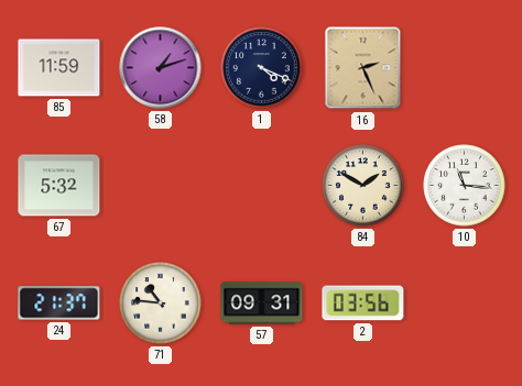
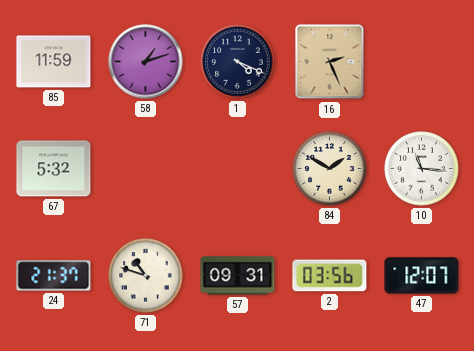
71: 10:46 -> 10:48
47: none -> 12:07
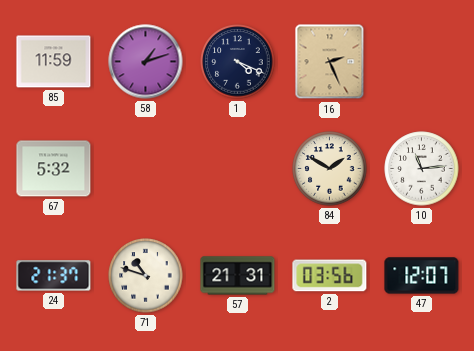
10: 11:16 -> 11:14
57: 09:31 -> 21:31
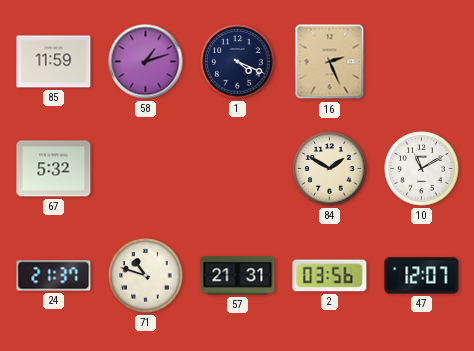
10: 11:14 -> 11:10
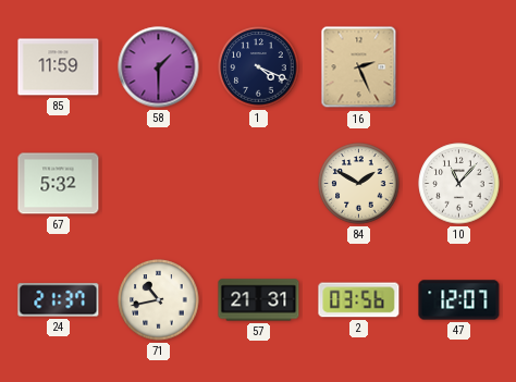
58: 1:12 -> 1:30
10: 11:10 -> 11:07
71: 10:48 -> 10:43
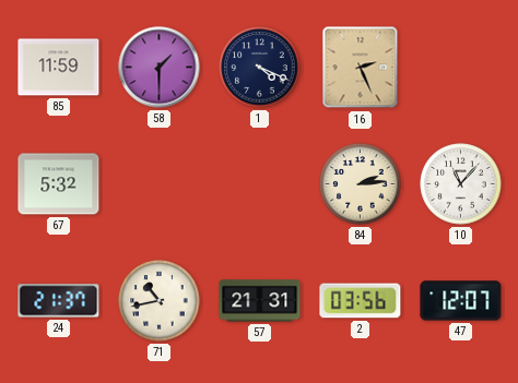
84: 1:50 -> 2:14
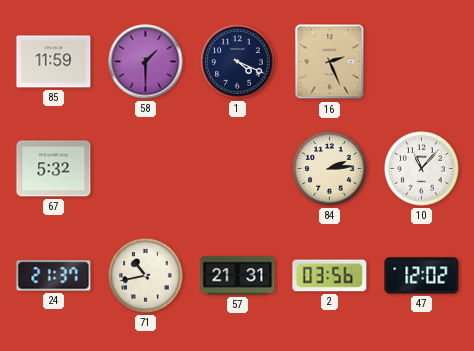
47: 12:07 -> 12:02
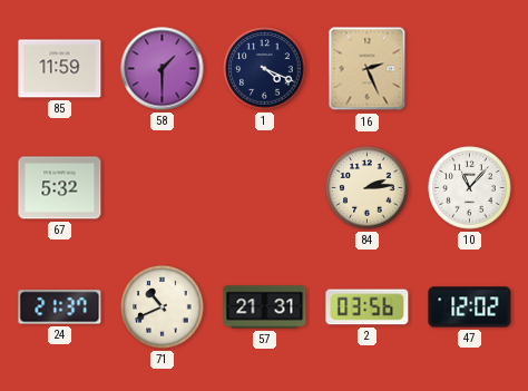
71: 10:43 -> 10:41
